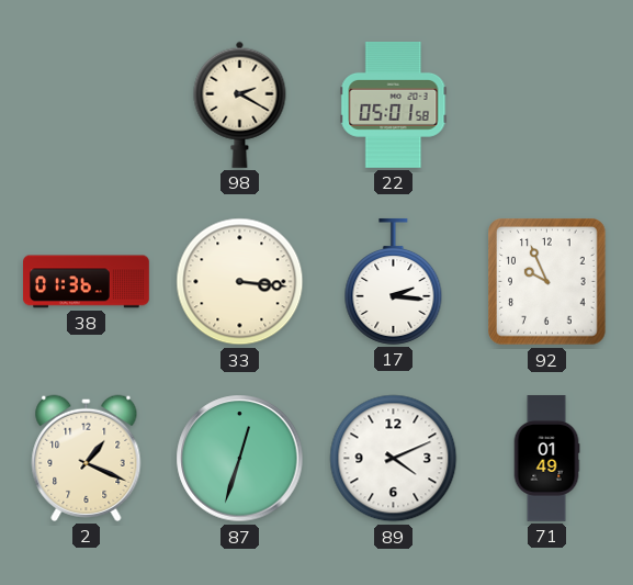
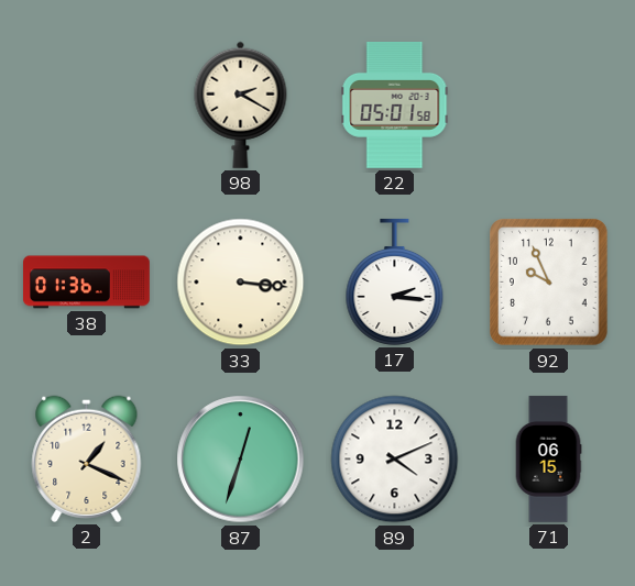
71: 01:49 -> 06:15
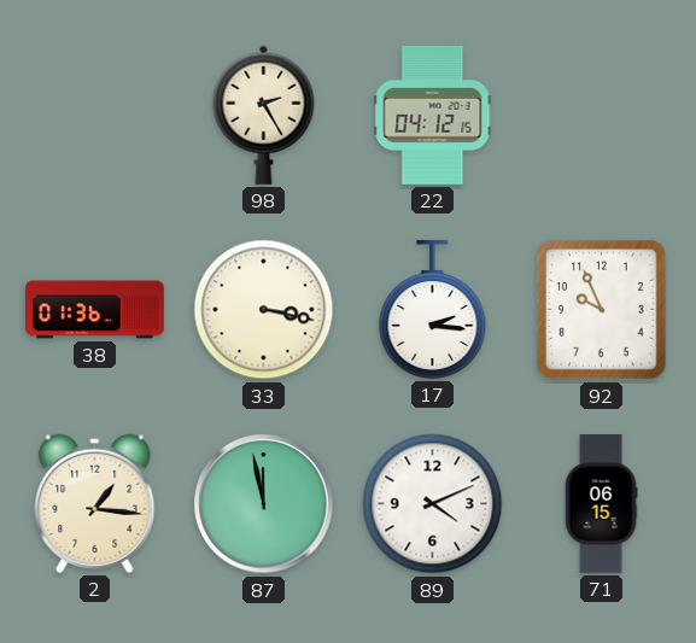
98: 2:20 -> 2:25
22: 05:01 -> 04:12
33: 3:16 -> 3:17
2: 1:19 -> 1:16
87: 12:33 -> 11:58
